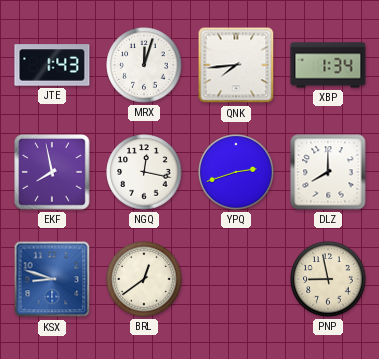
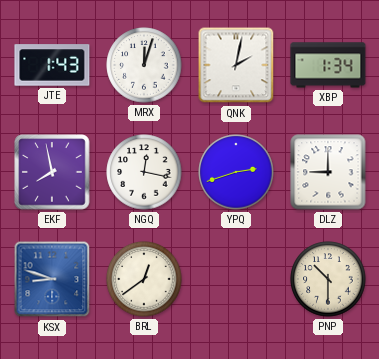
QNK: 7:44 -> 2:02
DLZ: 8:00 -> 9:00
PNP: 8:58 -> 10:30
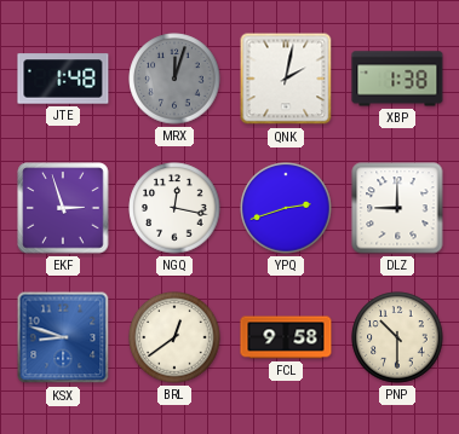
JTE: 1:43 -> 1:48
MRX dial: white -> grey
XBP: 1:34 -> 1:38
EKF: 7:58 -> 2:57
FCL: none -> 9:58
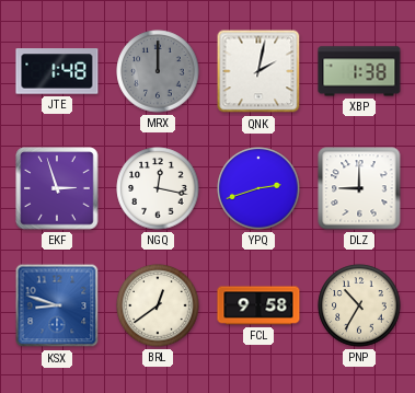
MRX: 12:03 -> 12:00
PNP: 10:30 -> 10:35
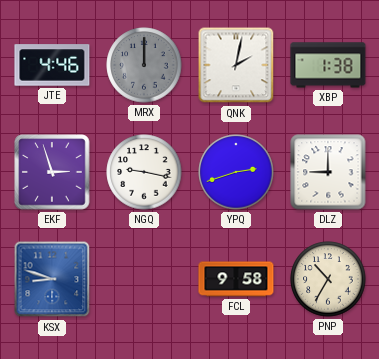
JTE: 1:48 -> 4:46
NGQ: 12:17 -> 9:17
BRL: 12:39 -> none
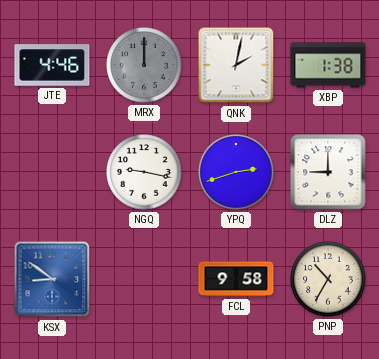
EKF: 2:57 -> none
KSX: 8:48 -> 8:51
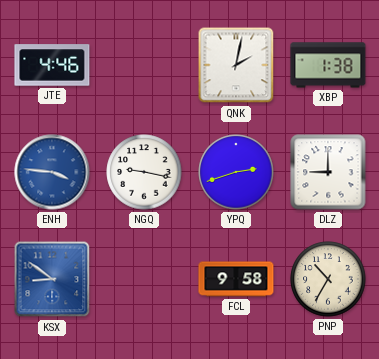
MRX: 12:00 -> none
ENH: none -> 3:46
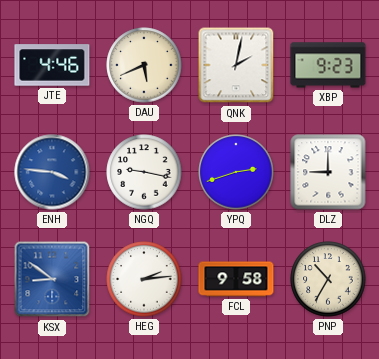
DAU: none -> 5:41
XBP: 1:38 -> 9:23
HEG: none -> 2:14
